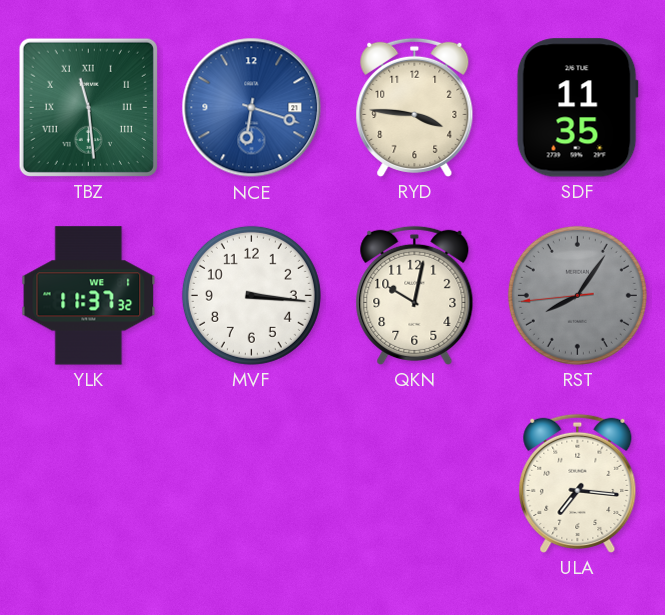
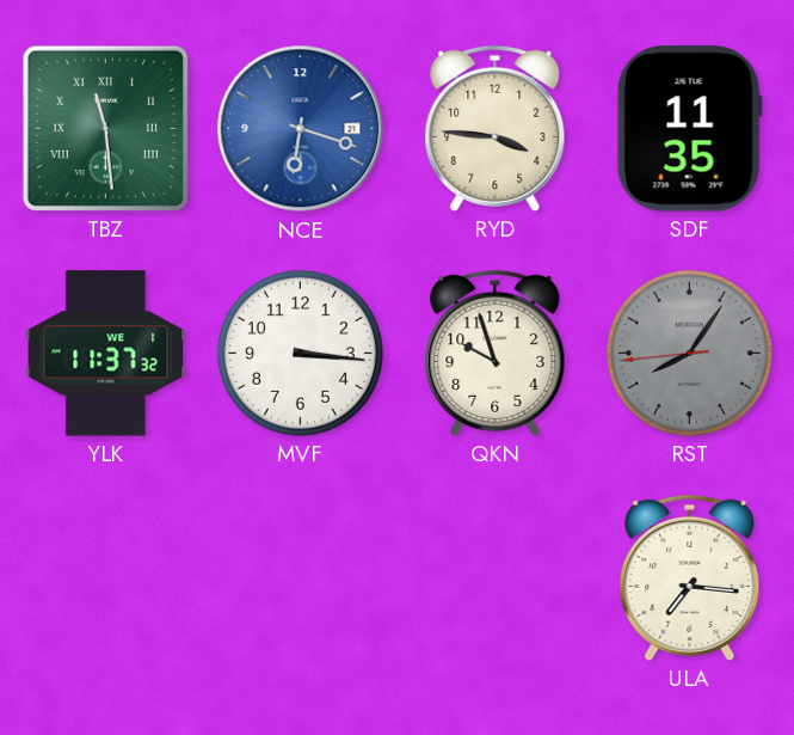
QKN: 10:02 -> 9:57
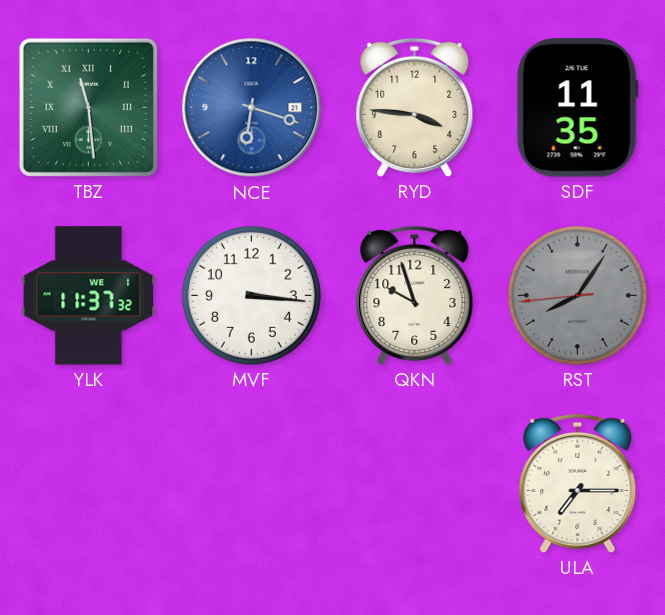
ULA: 7:16 -> 7:15
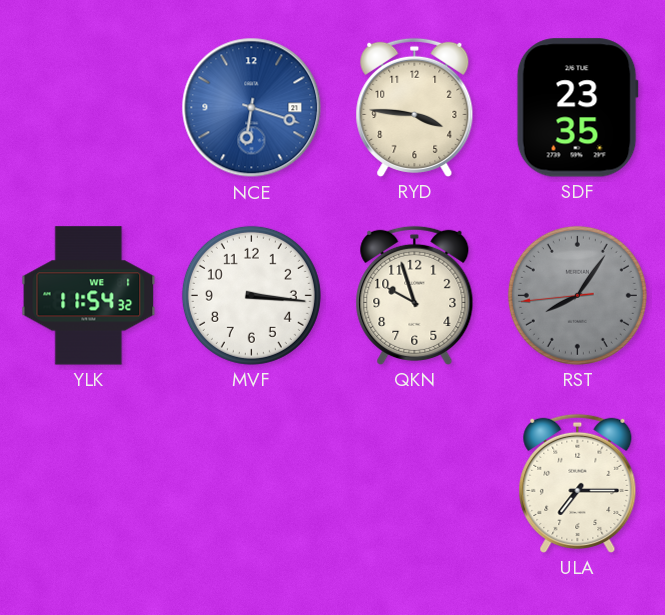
TBZ: 11:29 -> none
SDF: 11:35 -> 23:35
YLK: 11:37 -> 11:54
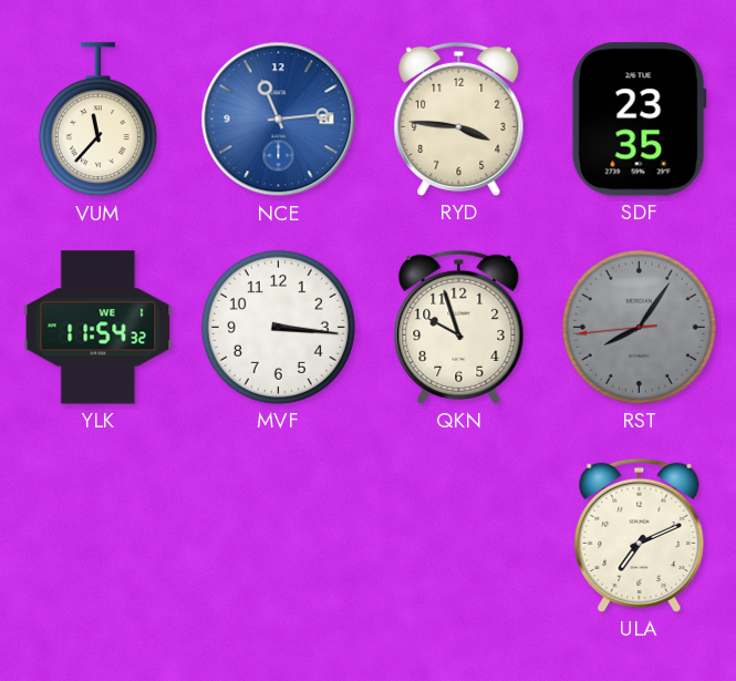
VUM: none -> 11:37
NCE: 6:18 -> 11:14
ULA: 7:15 -> 7:11
